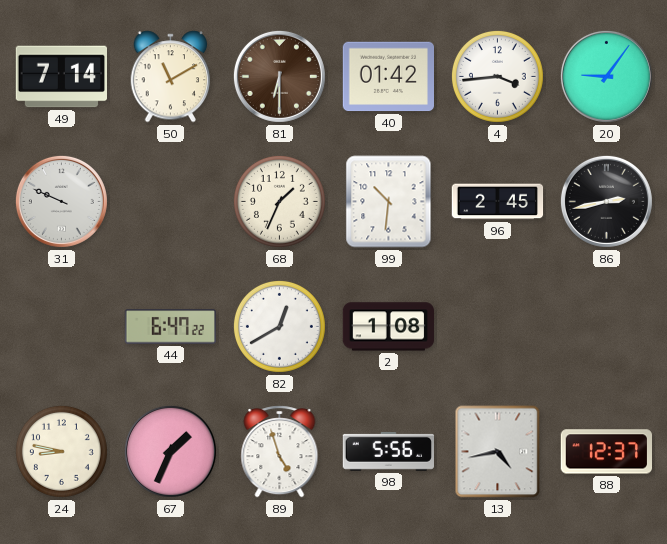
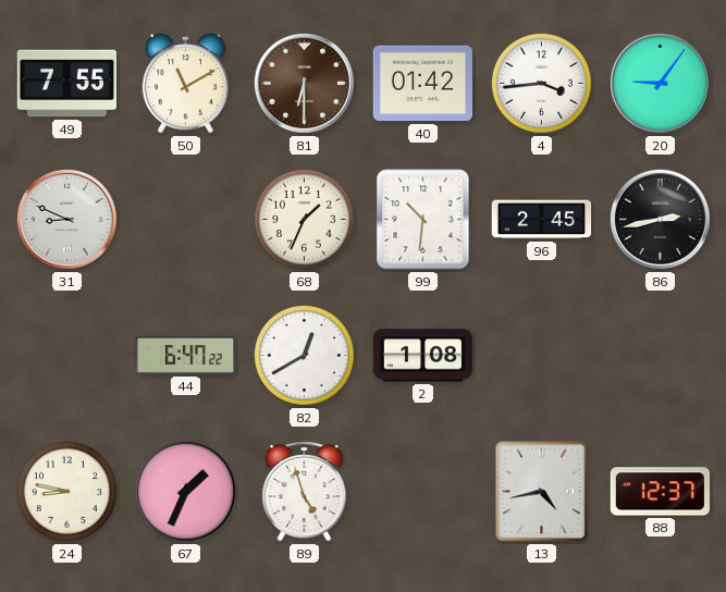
49: 7:14 -> 7:55
31: 9:49 -> 8:49
98: 5:56 -> none
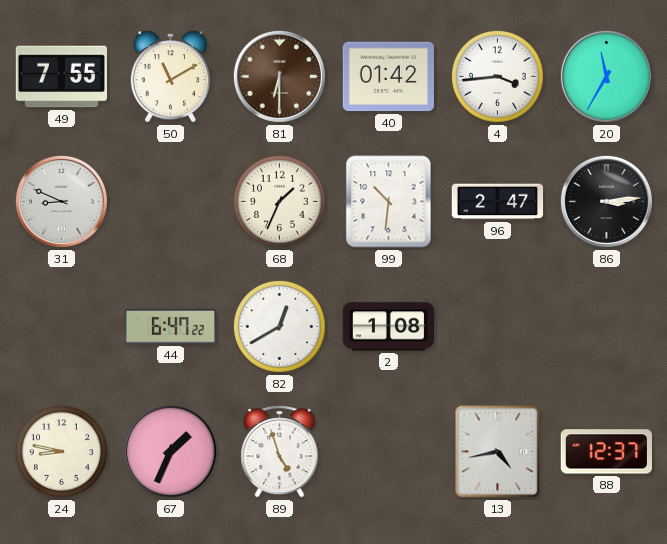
20: 9:06 -> 11:35
96: 2:45 -> 2:47
86: 2:43 -> 3:14
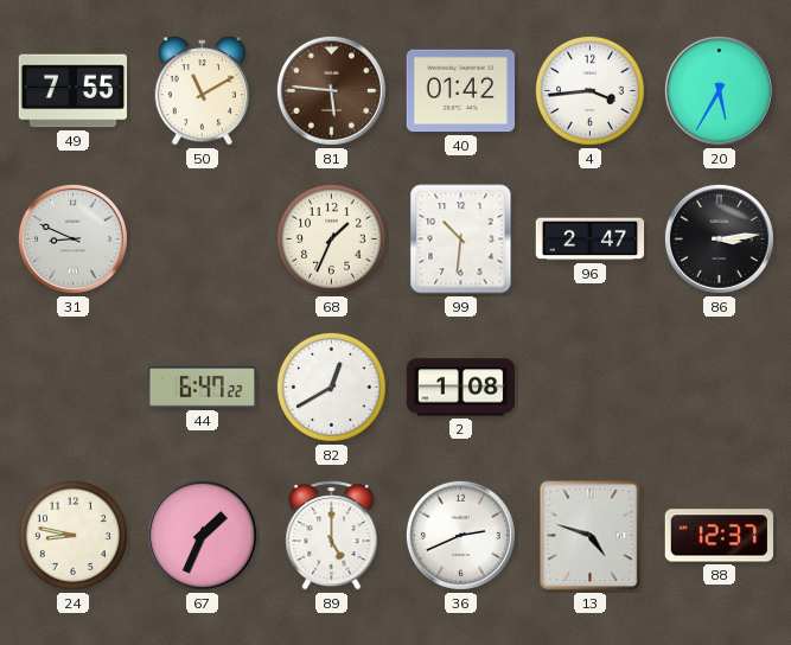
81: 6:30 -> 5:46
20: 11:35 -> 5:35
89: 4:57 -> 5:00
36: none -> 2:41
13: 4:43 -> 4:48
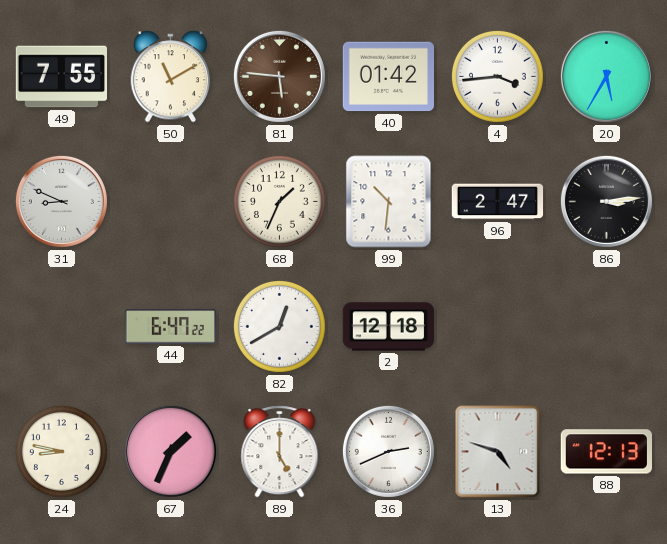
2: 1:08 -> 12:18
88: 12:37 -> 12:13
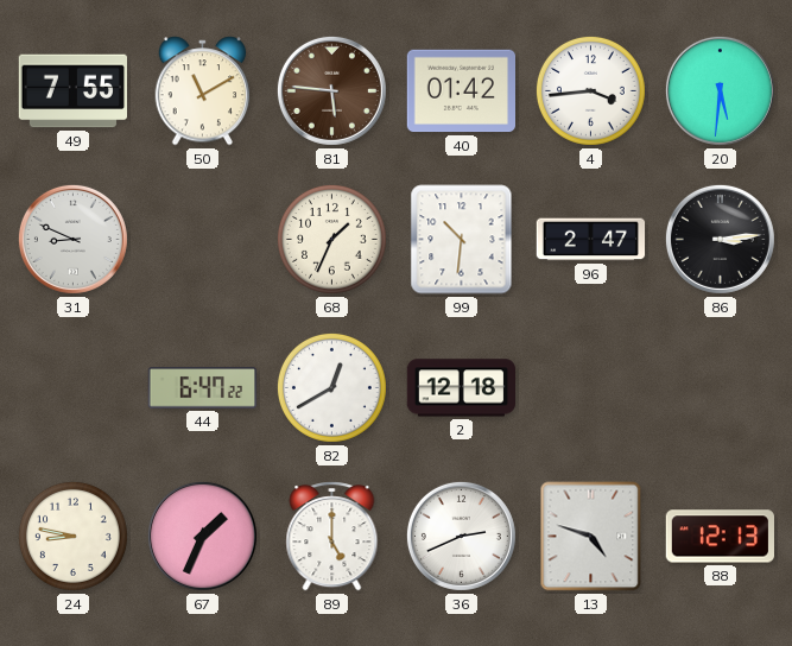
20: 5:35 -> 5:31
